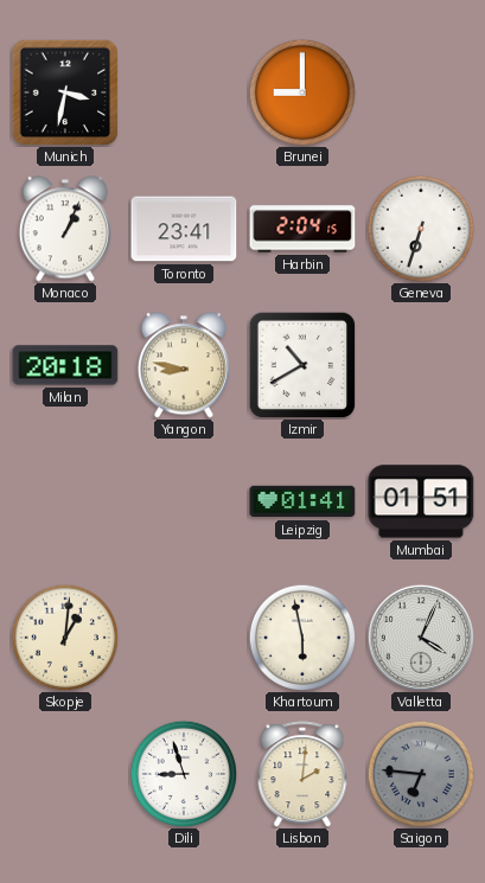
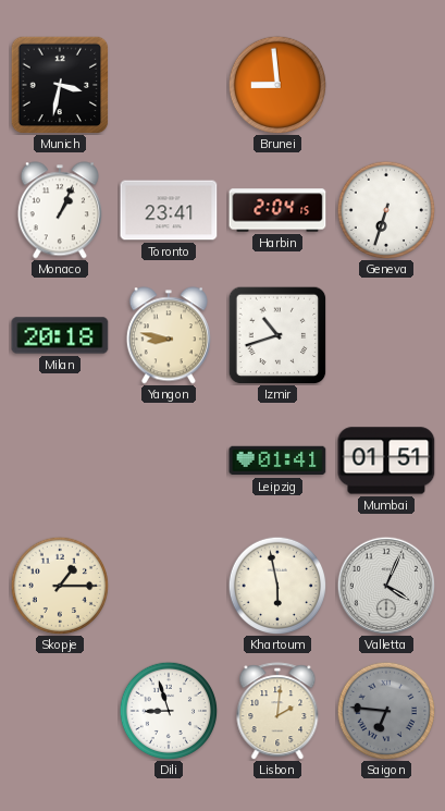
Brunei: 9:00 -> 8:59
Izmir: 10:40 -> 10:42
Skopje: 1:01 -> 1:15
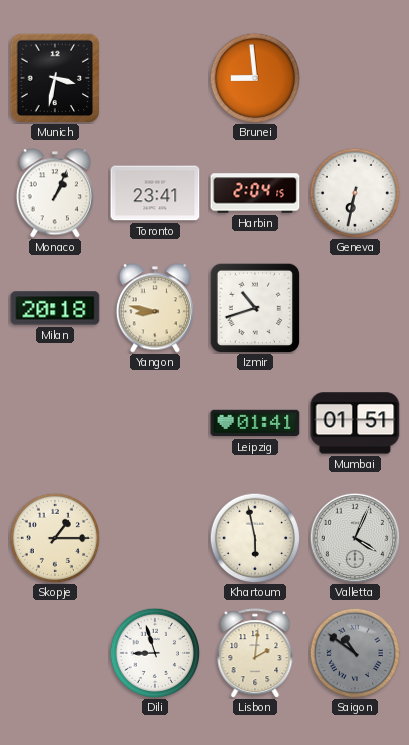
Geneva: 6:33 -> 6:32
Saigon: 6:46 -> 10:51
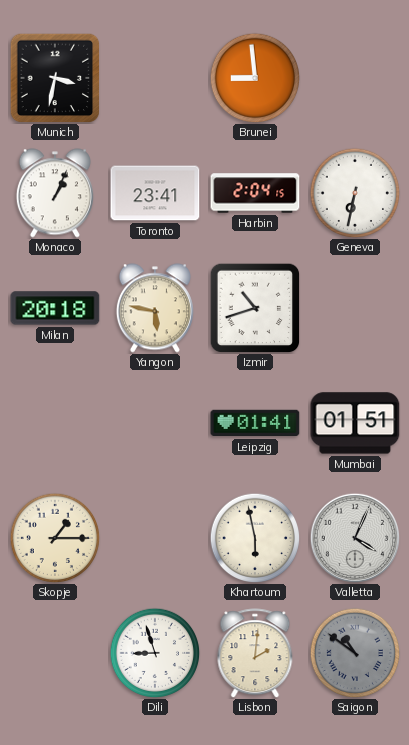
Yangon: 8:47 -> 5:47
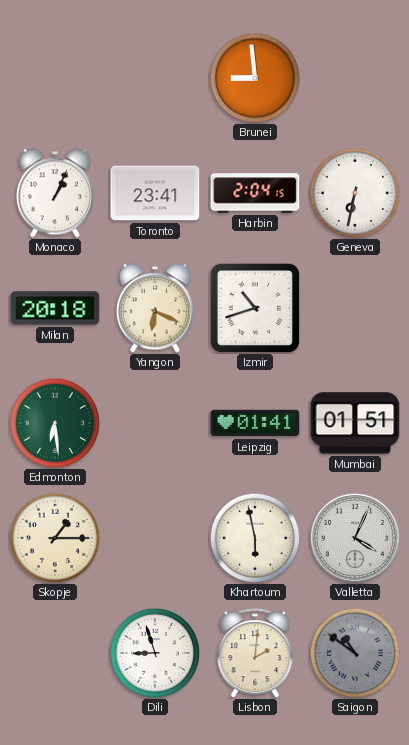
Munich: 3:32 -> none
Yangon: 5:47 -> 6:19
Edmonton: none -> 6:29
